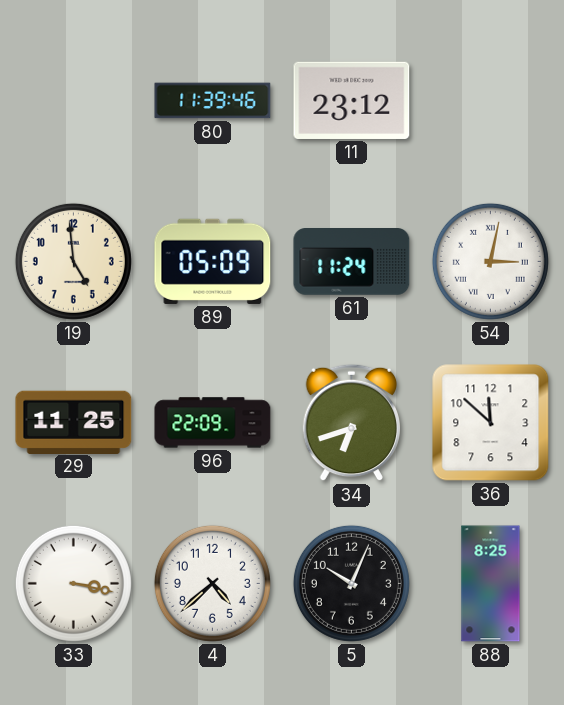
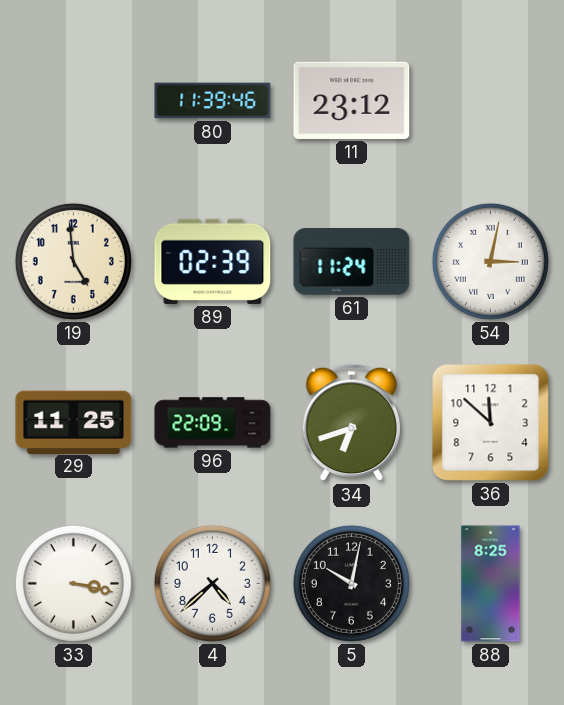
89: 05:09 -> 02:39
5: 10:04 -> 10:02
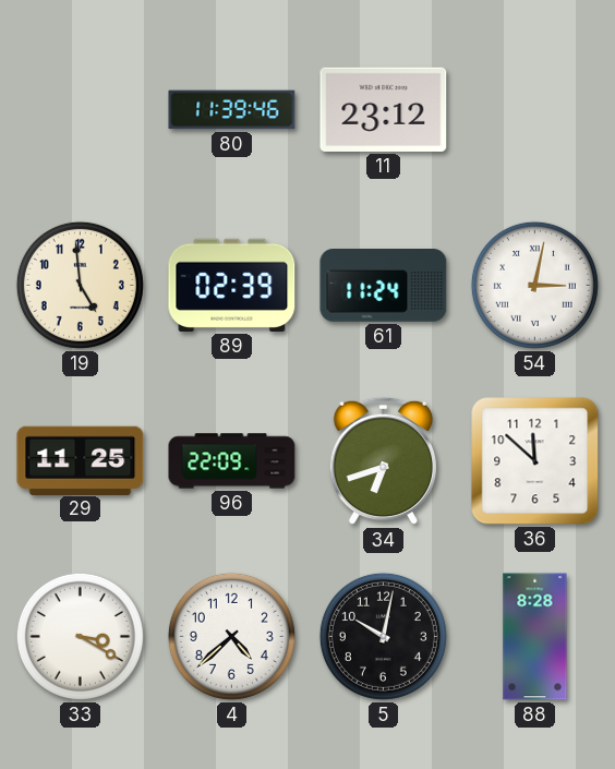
33: 3:17 -> 3:20
88: 8:25 -> 8:28
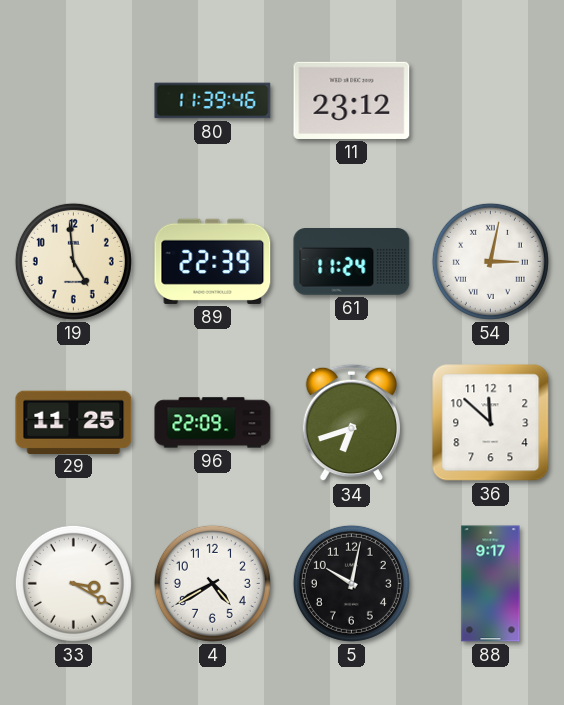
89: 02:39 -> 22:39
4: 4:38 -> 4:40
88: 8:28 -> 9:17
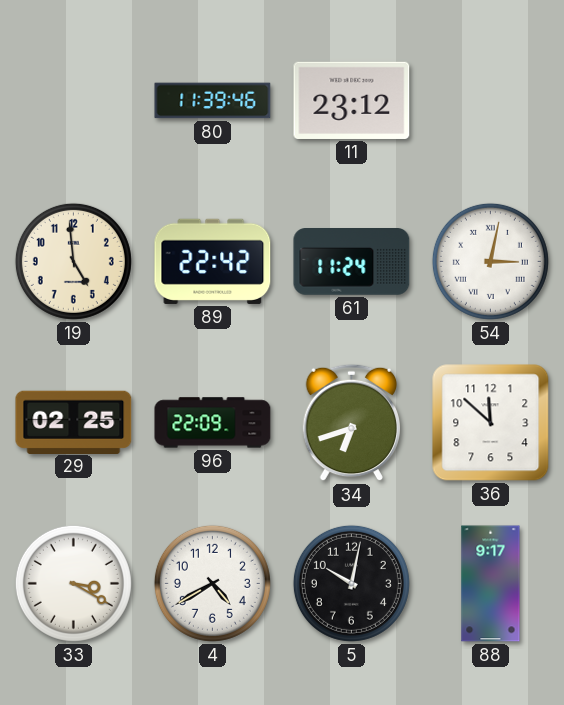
89: 22:39 -> 22:42
29: 11:25 -> 02:25
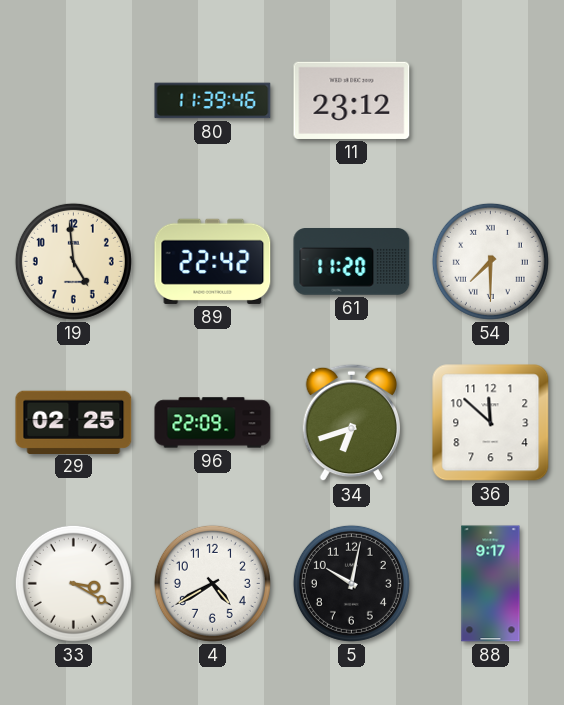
61: 11:24 -> 11:20
54: 3:02 -> 7:30
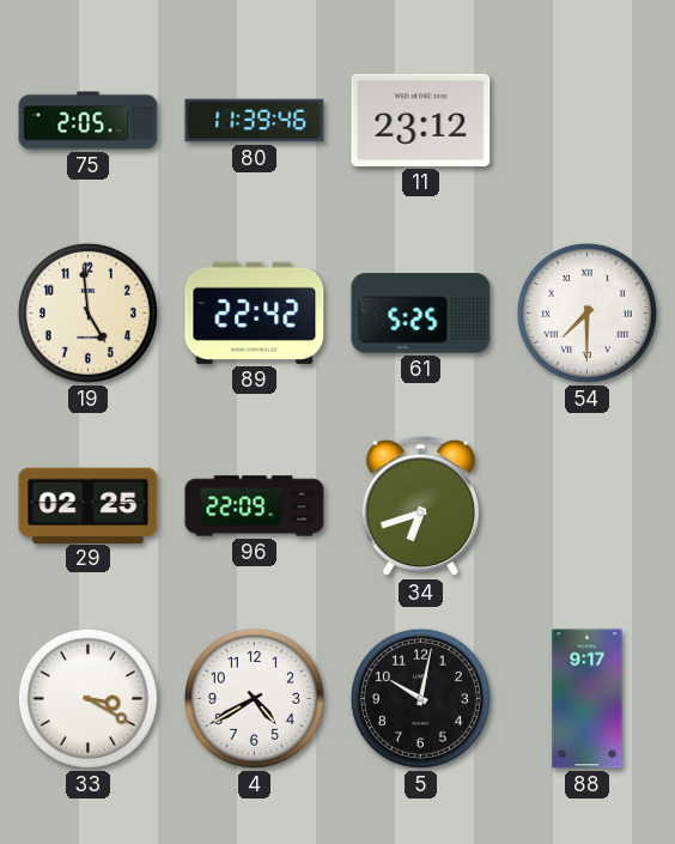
75: none -> 2:05
61: 11:20 -> 5:25
36: 11:52 -> none
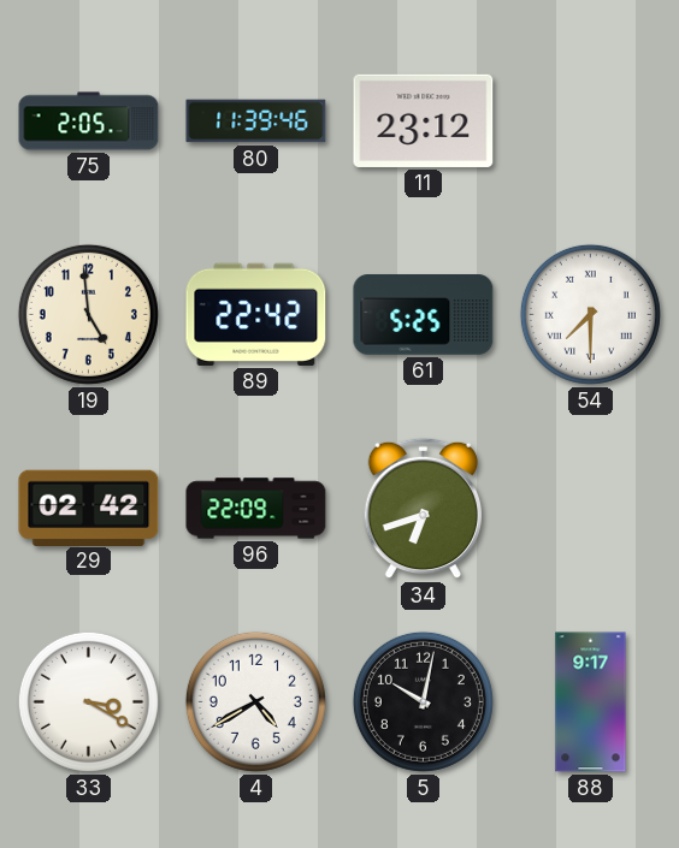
29: 02:25 -> 02:42
